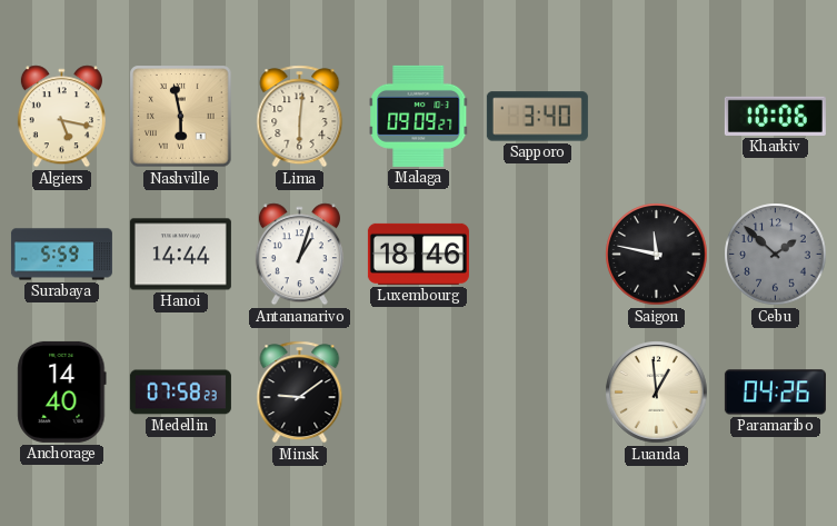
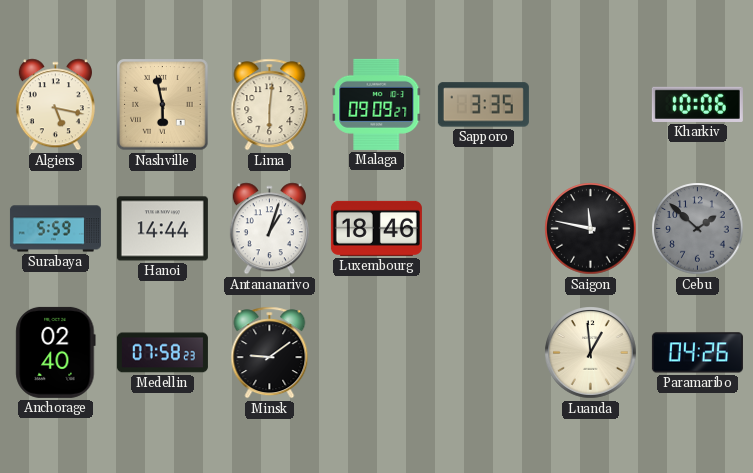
Sapporo: 3:40 -> 3:35
Anchorage: 14:40 -> 02:40
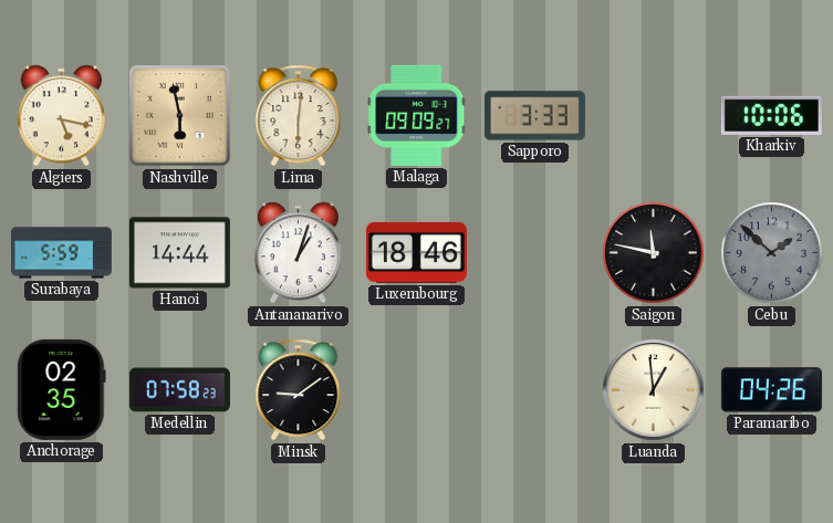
Sapporo: 3:35 -> 3:33
Anchorage: 02:40 -> 02:35
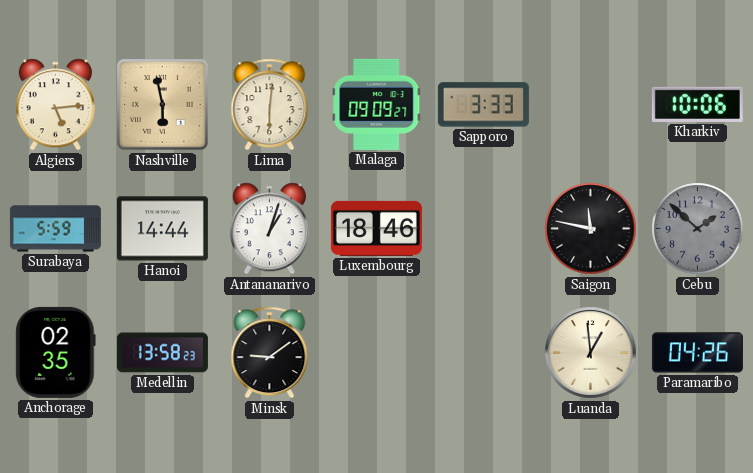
Algiers: 5:17 -> 5:14
Medellin: 07:58 -> 13:58
